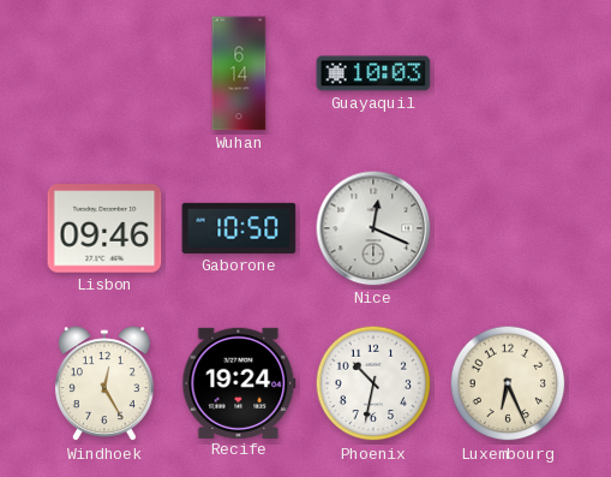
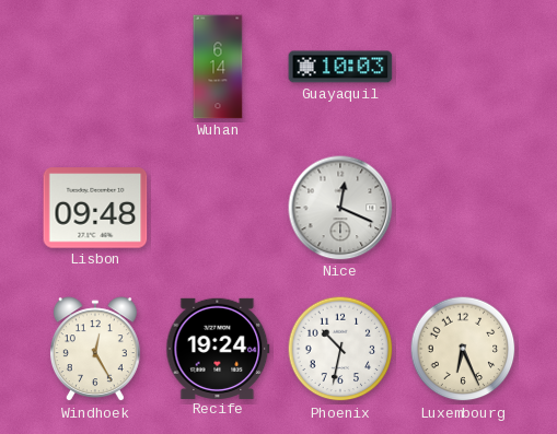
Lisbon: 09:46 -> 09:48
Gaborone: 10:50 -> none
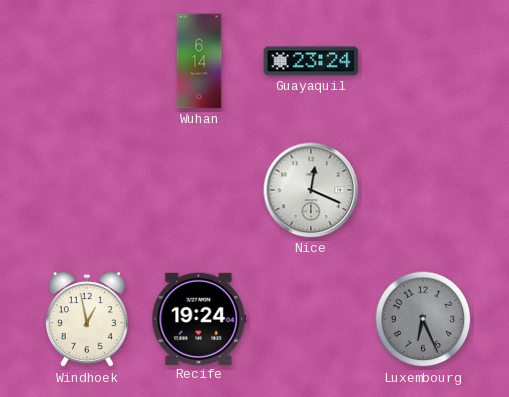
Guayaquil: 10:03 -> 23:24
Lisbon: 09:48 -> none
Windhoek: 12:25 -> 12:58
Phoenix: 10:32 -> none
Luxembourg dial: cream -> grey
